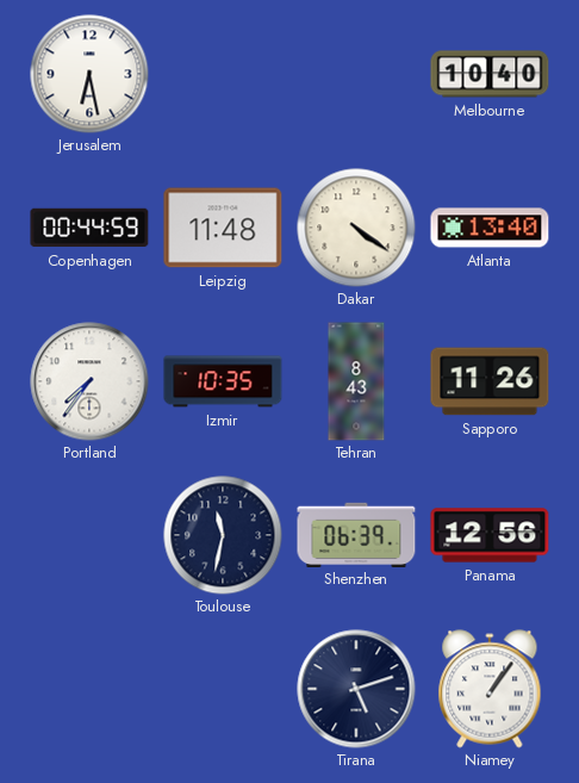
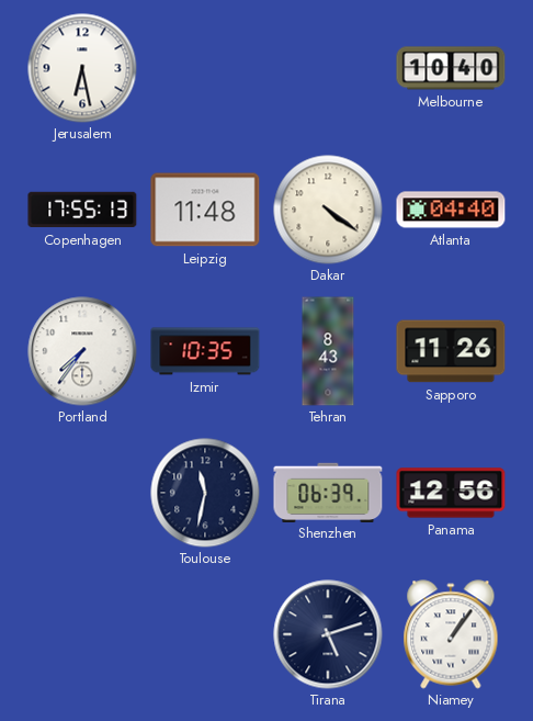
Copenhagen: 00:44 -> 17:55
Atlanta: 13:40 -> 04:40
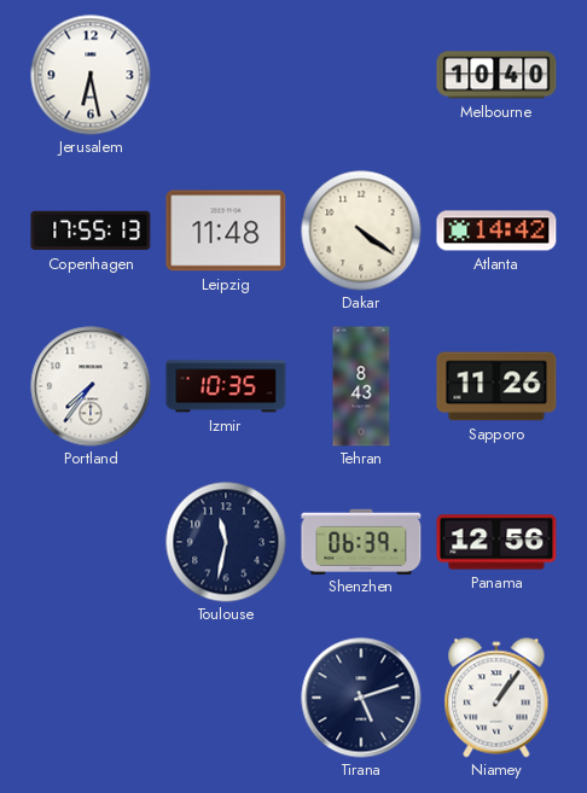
Atlanta: 04:40 -> 14:42
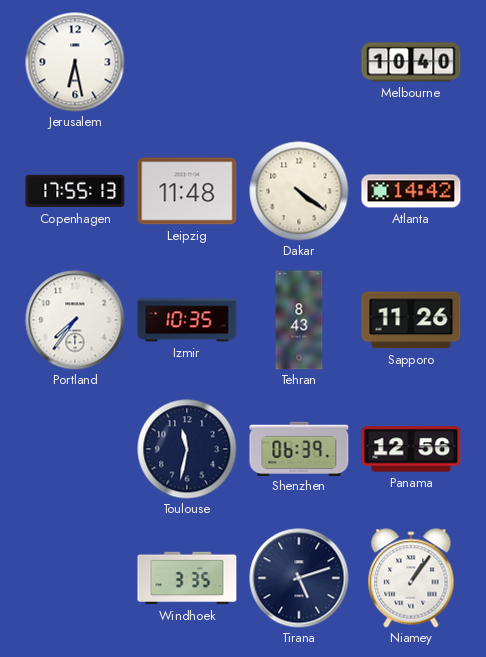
Windhoek: none -> 3:35
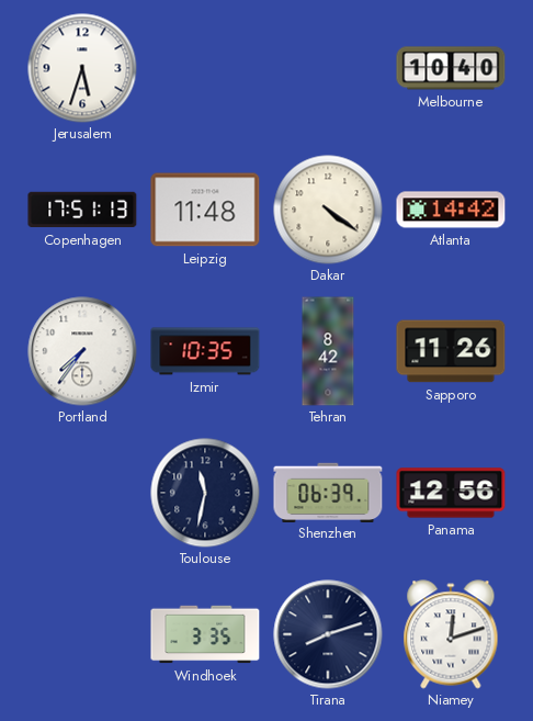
Jerusalem: 6:28 -> 5:33
Copenhagen: 17:55 -> 17:51
Tehran: 8:43 -> 8:42
Tirana: 5:12 -> 8:12
Niamey: 1:06 -> 12:12
